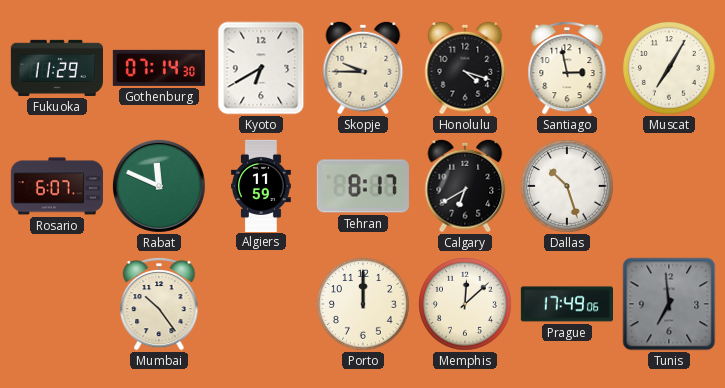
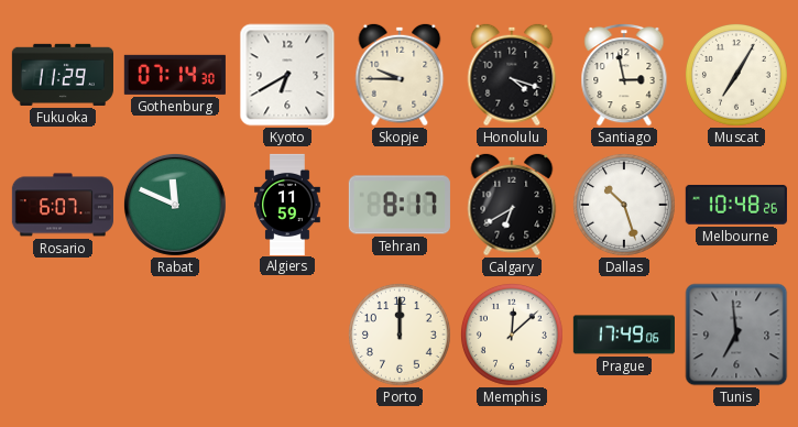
Melbourne: none -> 10:48
Mumbai: 10:24 -> none
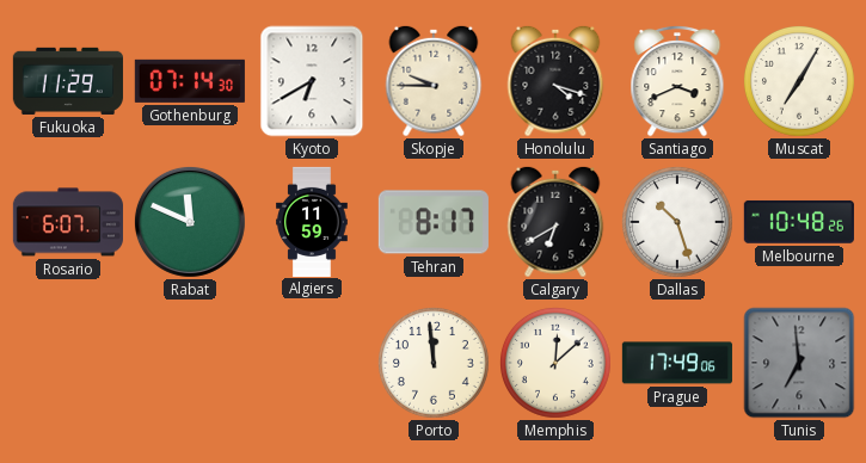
Santiago: 2:58 -> 3:41
Porto: 12:00 -> 11:59
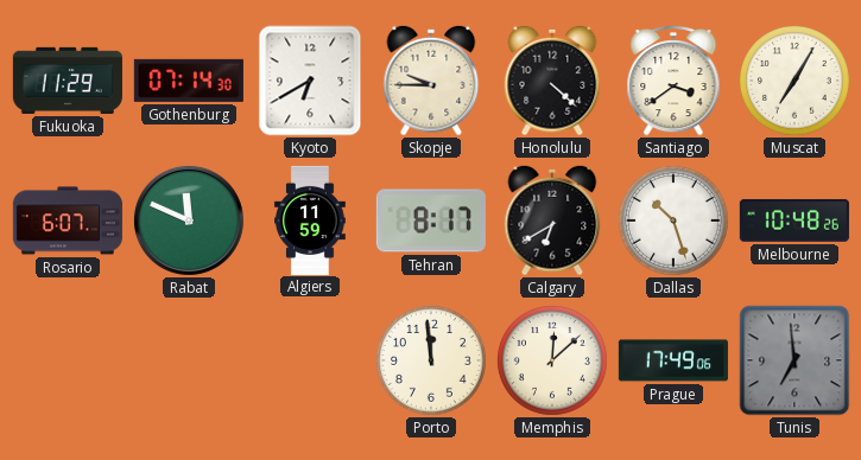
Honolulu: 4:18 -> 4:22
Santiago: 3:41 -> 3:39
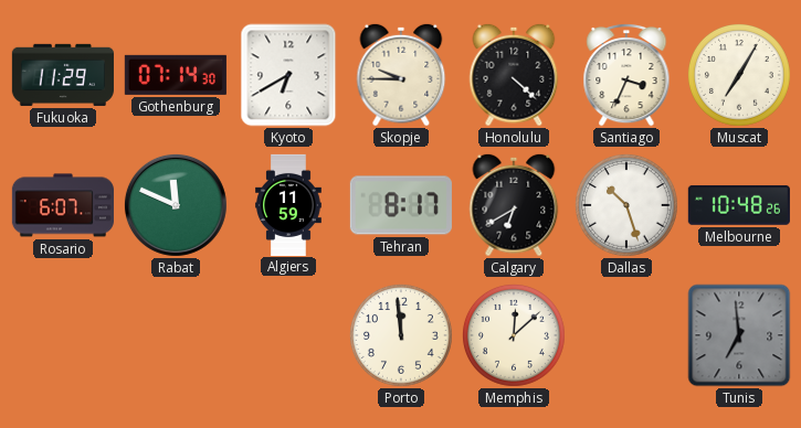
Santiago: 3:39 -> 3:34
Prague: 17:49 -> none
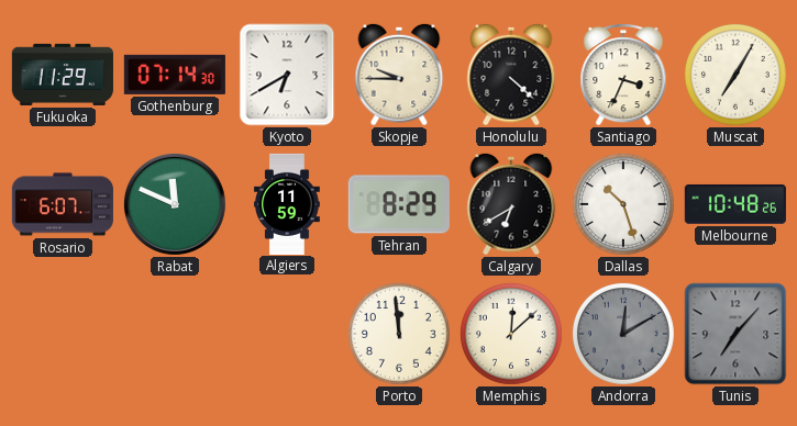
Tehran: 8:17 -> 8:29
Andorra: none -> 12:10
Tunis: 6:59 -> 7:07
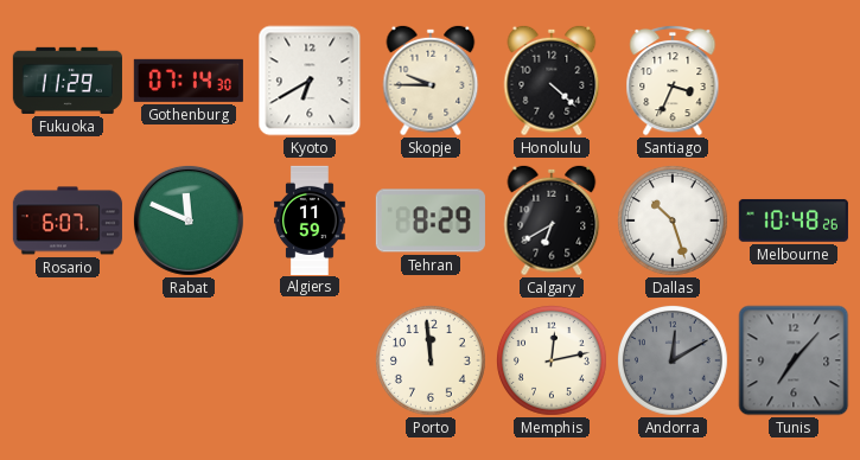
Muscat: 7:05 -> none
Memphis: 12:08 -> 12:13
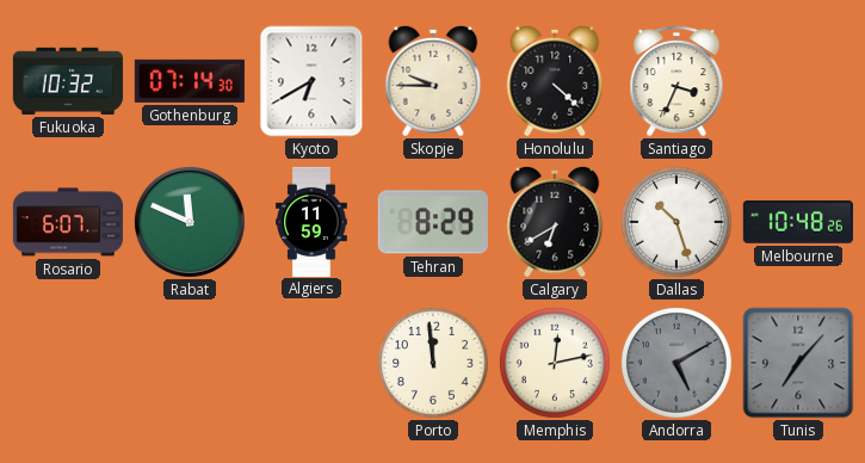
Fukuoka: 11:29 -> 10:32
Andorra: 12:10 -> 5:10
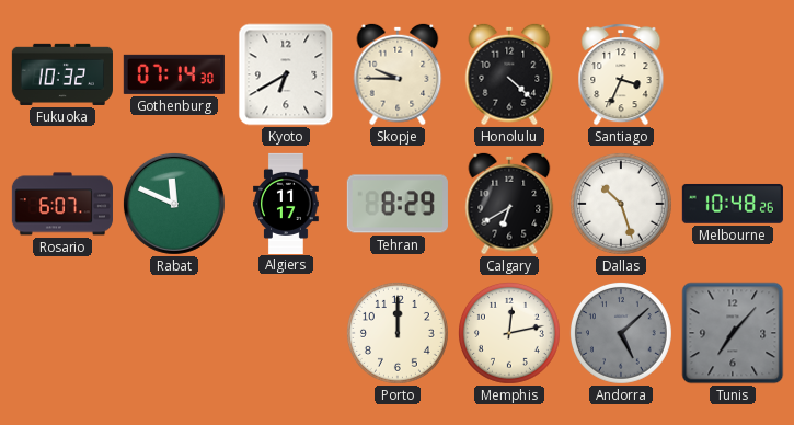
Algiers: 11:59 -> 11:17
Porto: 11:59 -> 12:00
Andorra: 5:10 -> 5:08
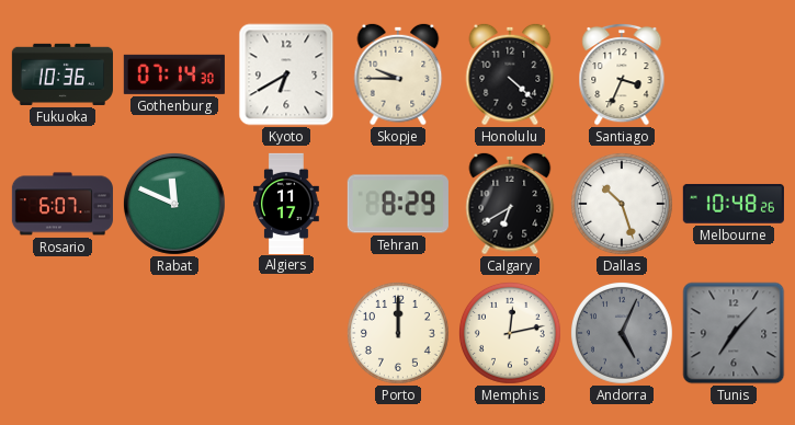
Fukuoka: 10:32 -> 10:36
Andorra: 5:08 -> 5:04
